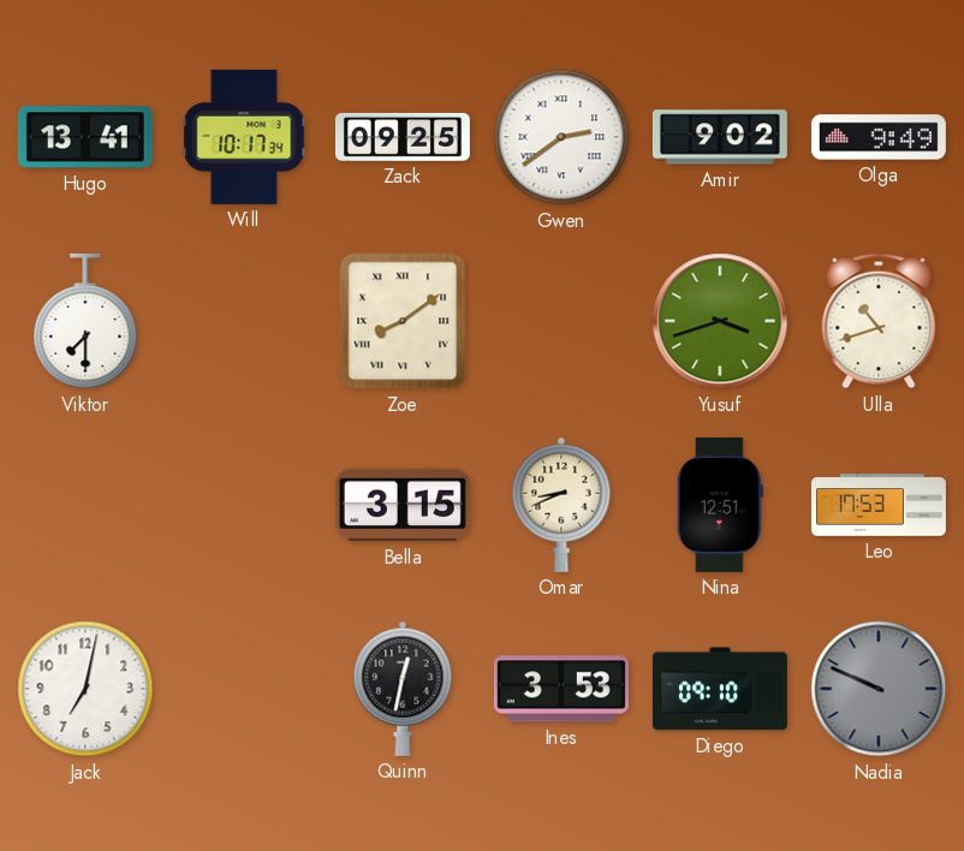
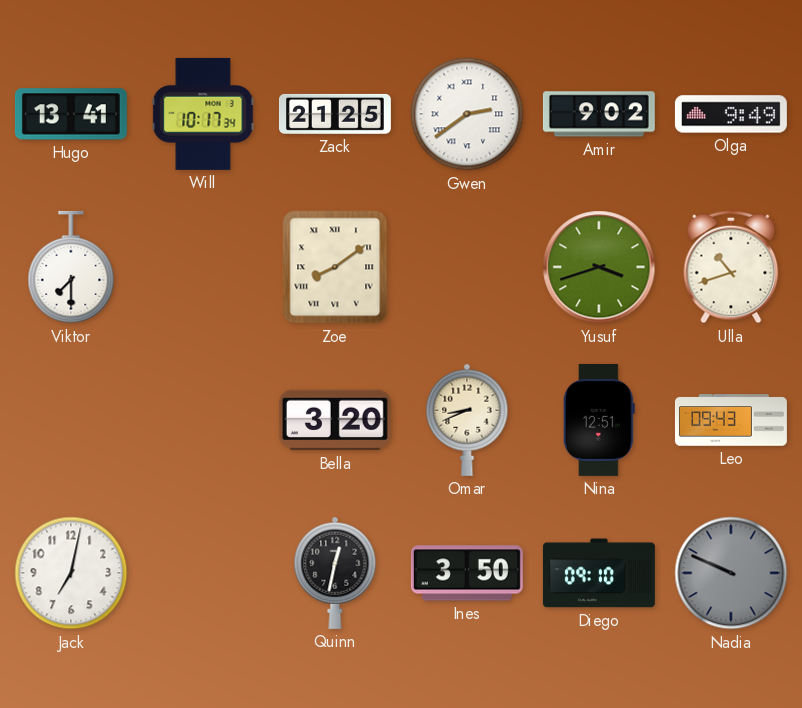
Zack: 09:25 -> 21:25
Bella: 3:15 -> 3:20
Leo: 17:53 -> 09:43
Ines: 3:53 -> 3:50
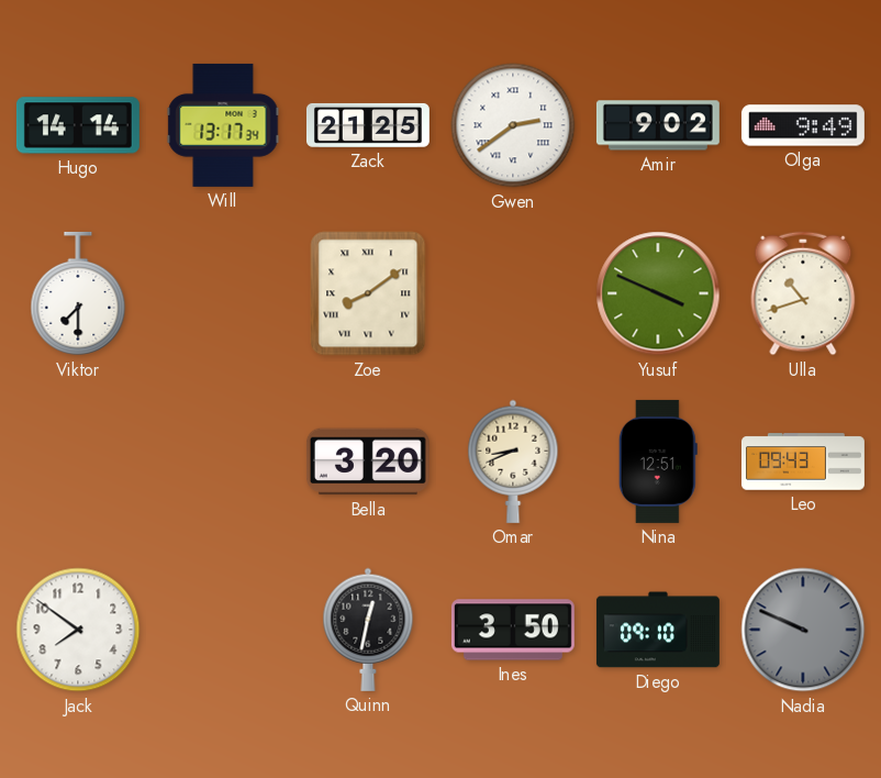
Hugo: 13:41 -> 14:14
Will: 10:17 -> 13:17
Yusuf: 3:42 -> 3:49
Jack: 7:02 -> 7:51
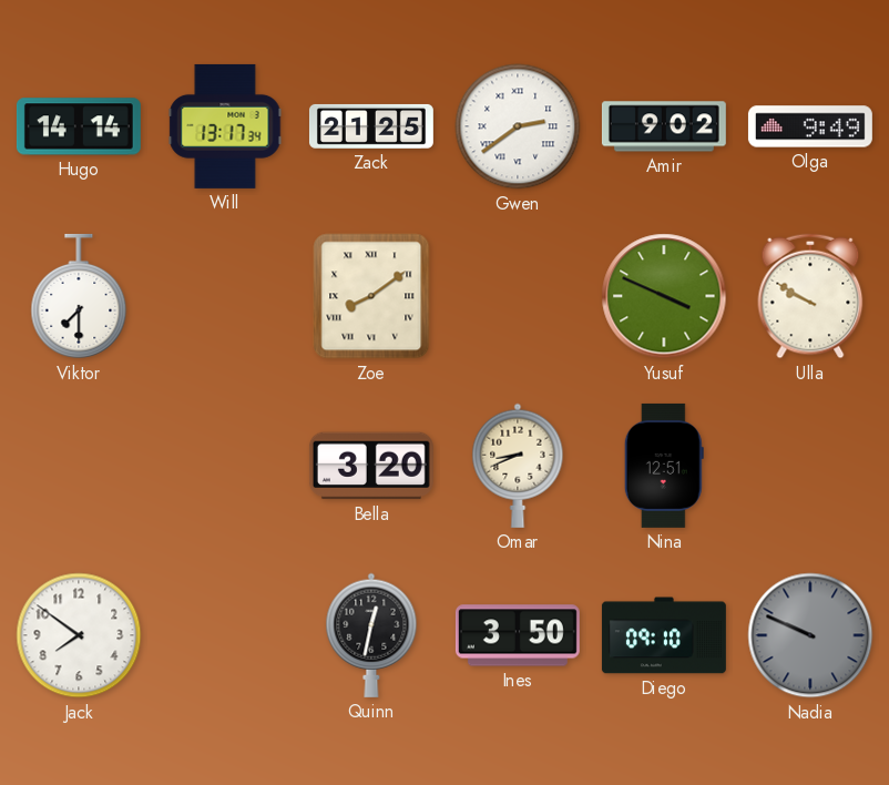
Ulla: 10:42 -> 9:50
Leo: 09:43 -> none
